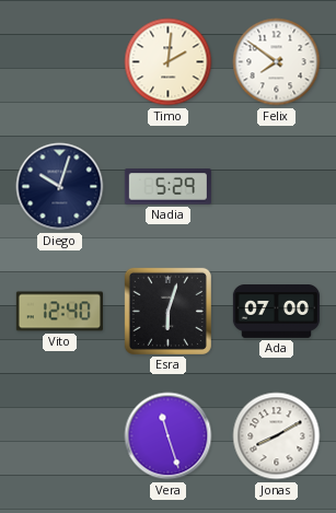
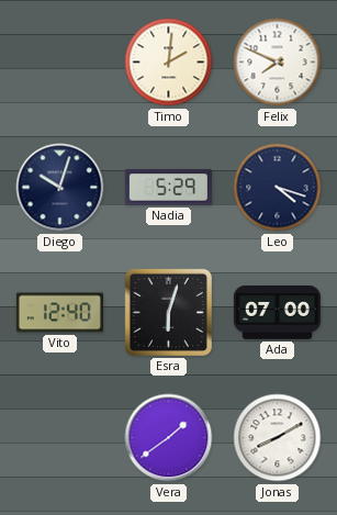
Felix: 7:51 -> 7:49
Leo: none -> 4:18
Vera: 11:27 -> 1:39
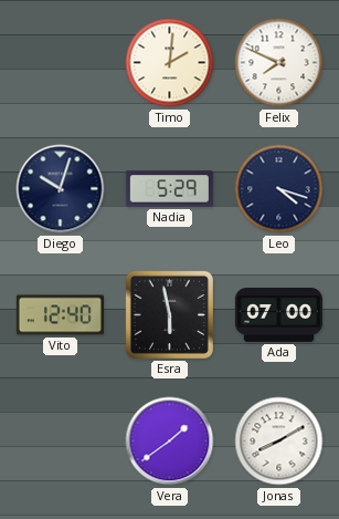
Esra: 6:03 -> 5:58
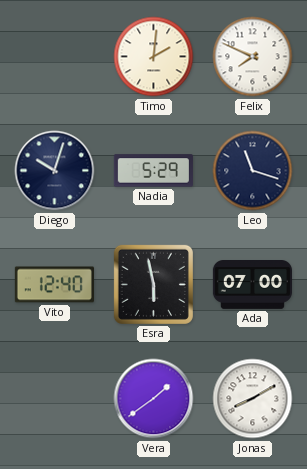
Leo: 4:18 -> 11:18
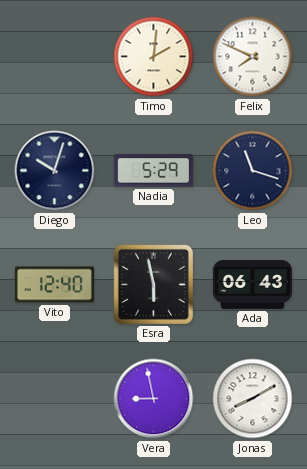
Ada: 07:00 -> 06:43
Vera: 1:39 -> 8:58
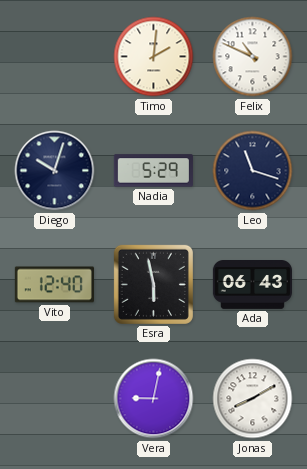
Felix: 7:49 -> 10:49
Vera: 8:58 -> 9:02
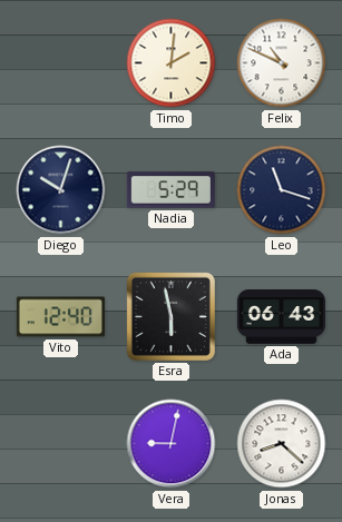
Jonas: 8:10 -> 8:22
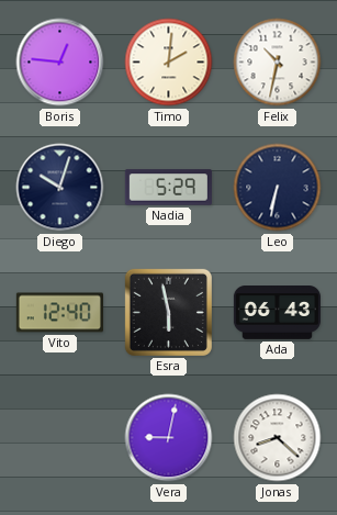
Boris: none -> 12:46
Felix: 10:49 -> 10:32
Leo: 11:18 -> 6:32
